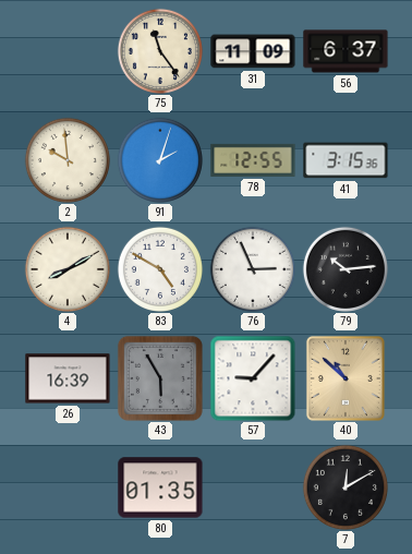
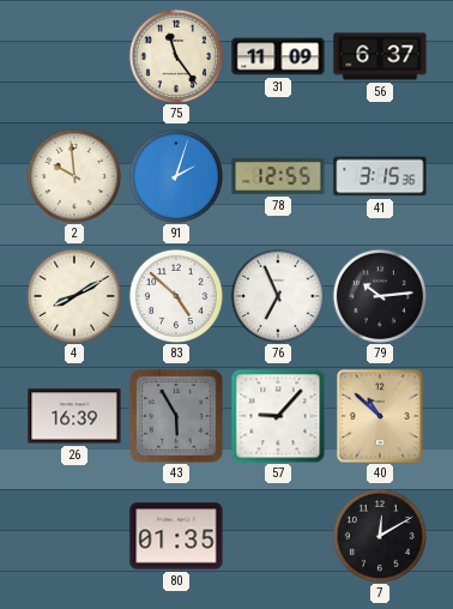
83: 4:50 -> 4:52
76: 2:56 -> 6:56
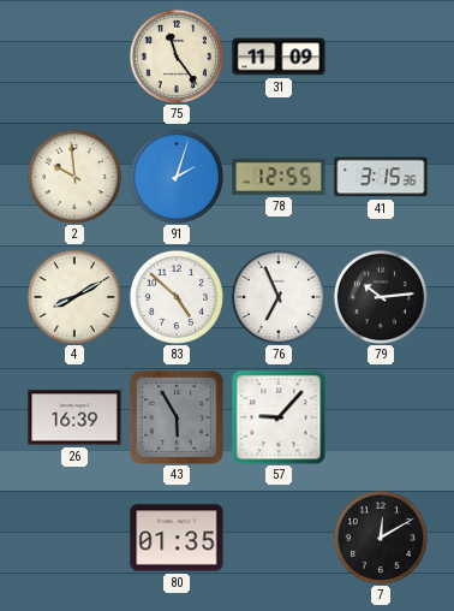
56: 6:37 -> none
40: 10:52 -> none
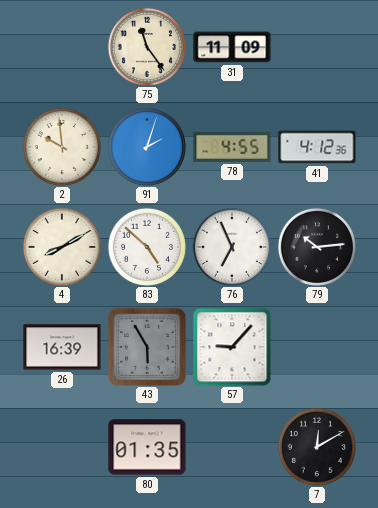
78: 12:55 -> 4:55
41: 3:15 -> 4:12
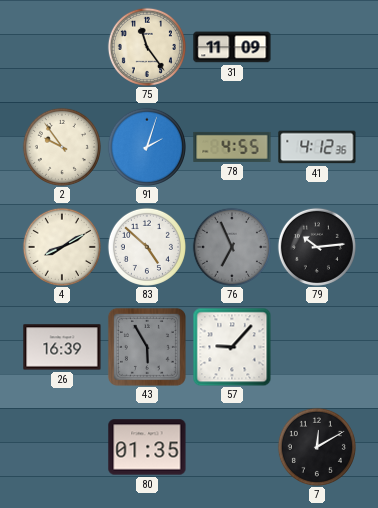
2: 9:59 -> 9:54
76 dial: white -> grey
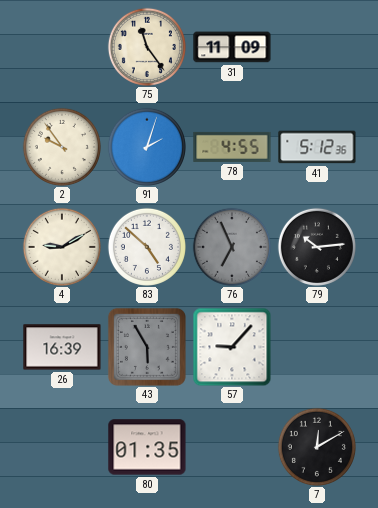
41: 4:12 -> 5:12
4: 8:10 -> 9:10
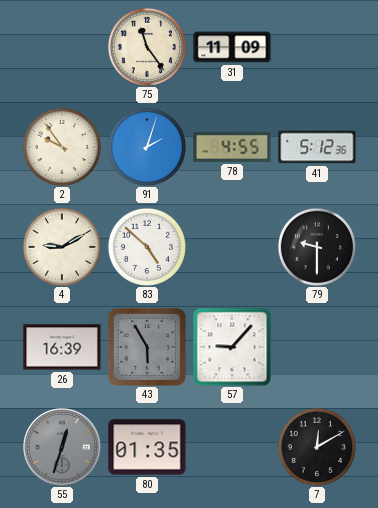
76: 6:56 -> none
79: 10:14 -> 9:30
55: none -> 12:33
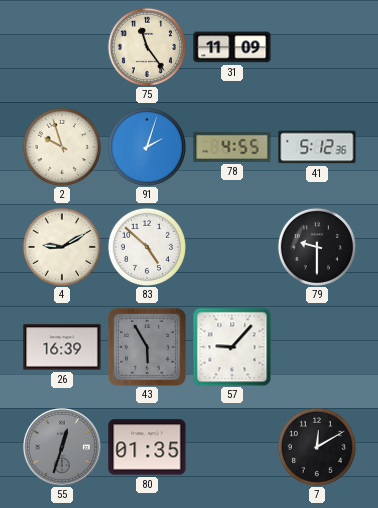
2: 9:54 -> 9:57
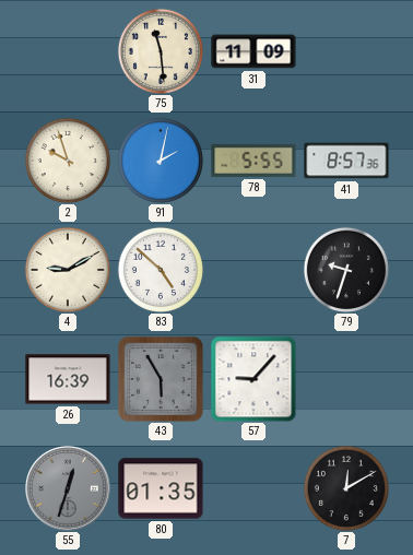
75: 11:24 -> 11:29
91: 2:03 -> 2:02
78: 4:55 -> 5:55
41: 5:12 -> 8:57
79: 9:30 -> 9:33
